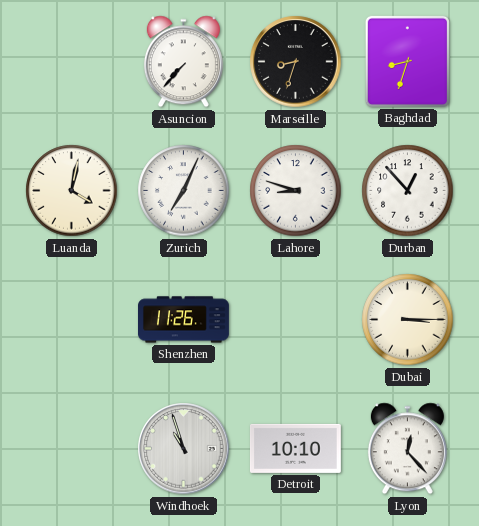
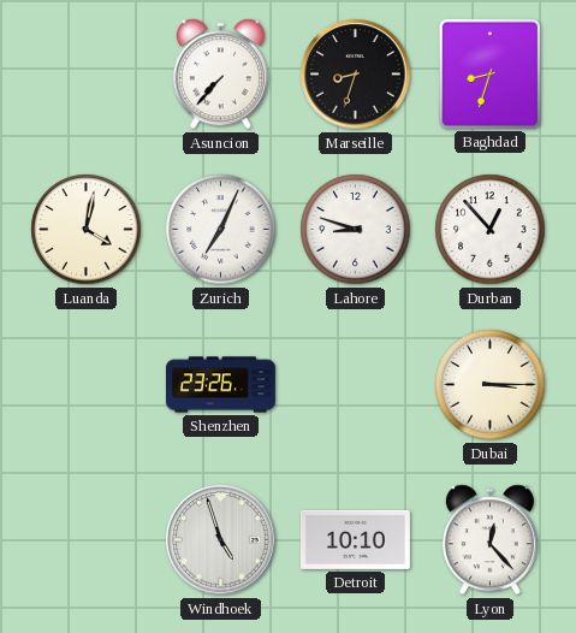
Shenzhen: 11:26 -> 23:26
Windhoek: 10:57 -> 4:57
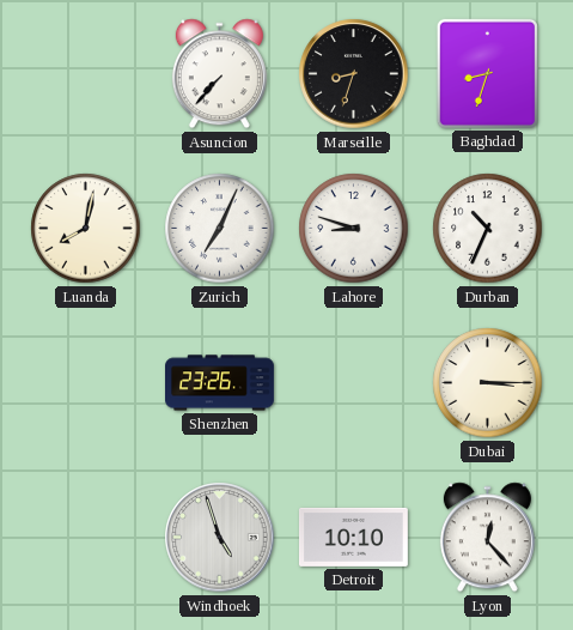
Luanda: 4:02 -> 8:02
Durban: 12:53 -> 10:34
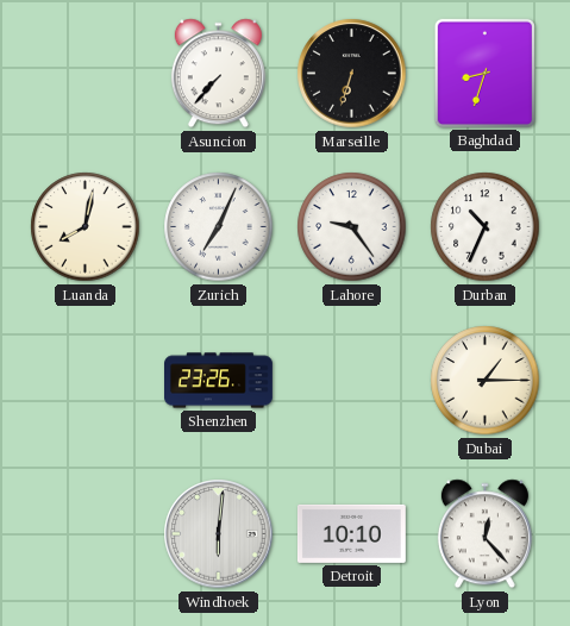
Marseille: 8:33 -> 6:33
Lahore: 8:48 -> 9:24
Dubai: 3:15 -> 1:15
Windhoek: 4:57 -> 6:01
